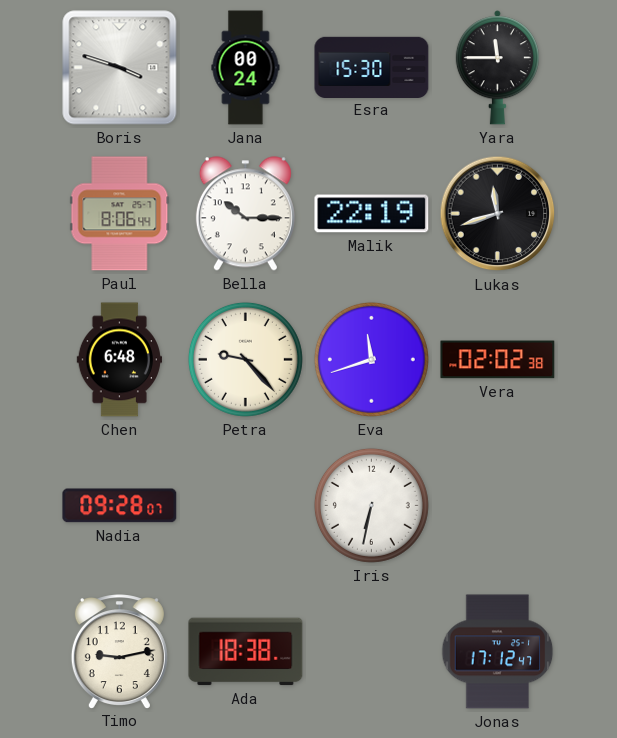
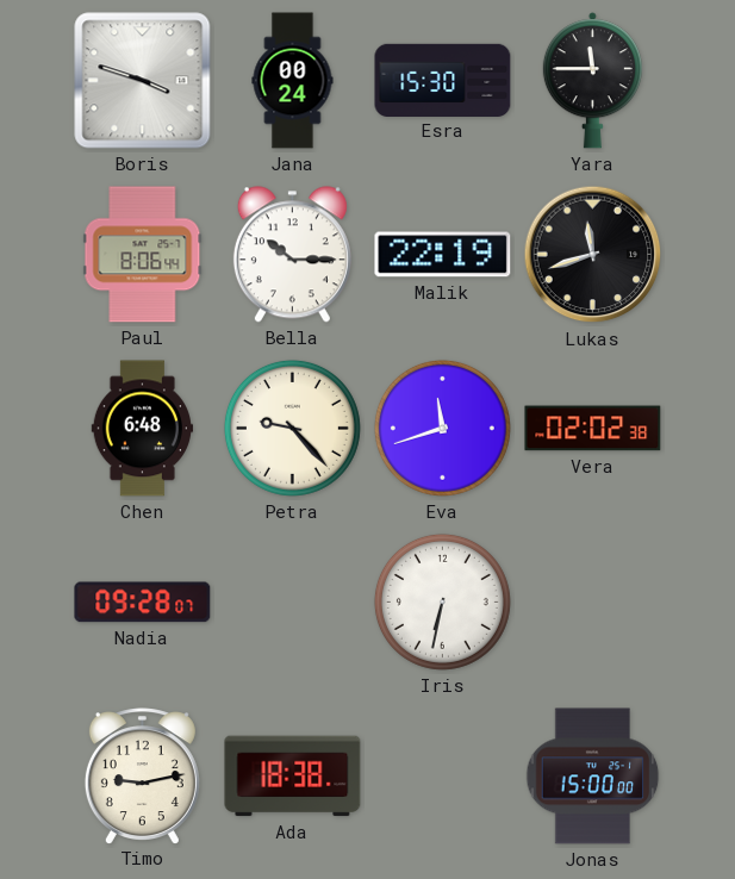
Jonas: 17:12 -> 15:00
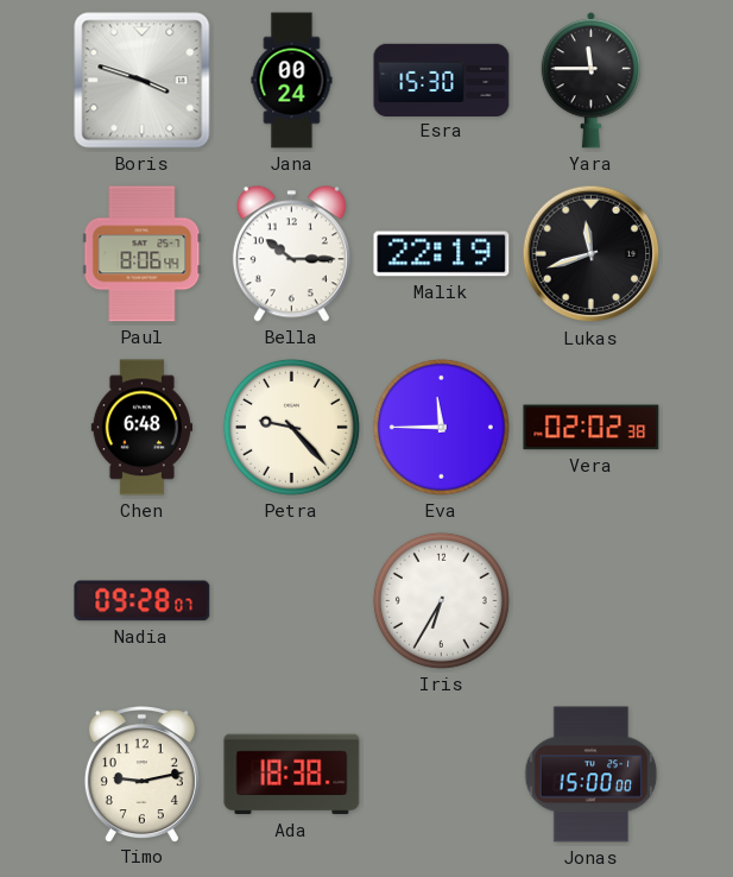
Eva: 11:42 -> 11:45
Iris: 6:32 -> 6:35
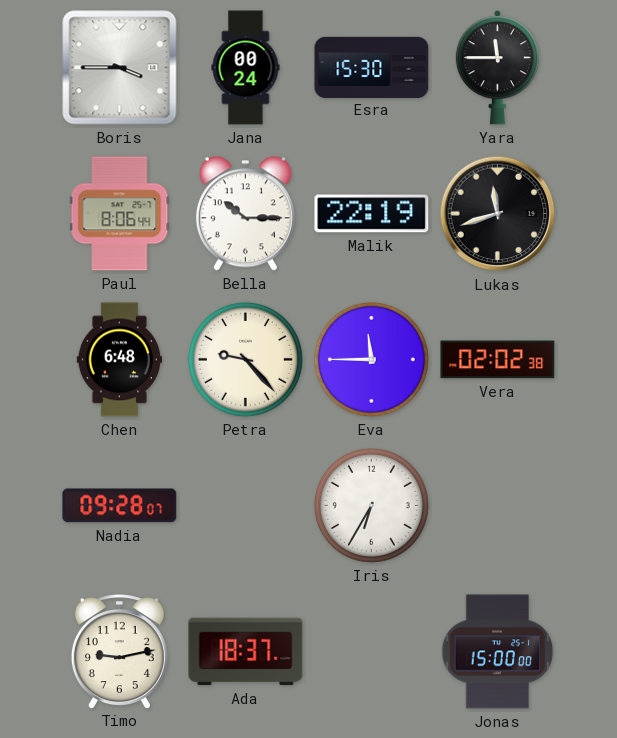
Boris: 3:48 -> 3:45
Ada: 18:38 -> 18:37
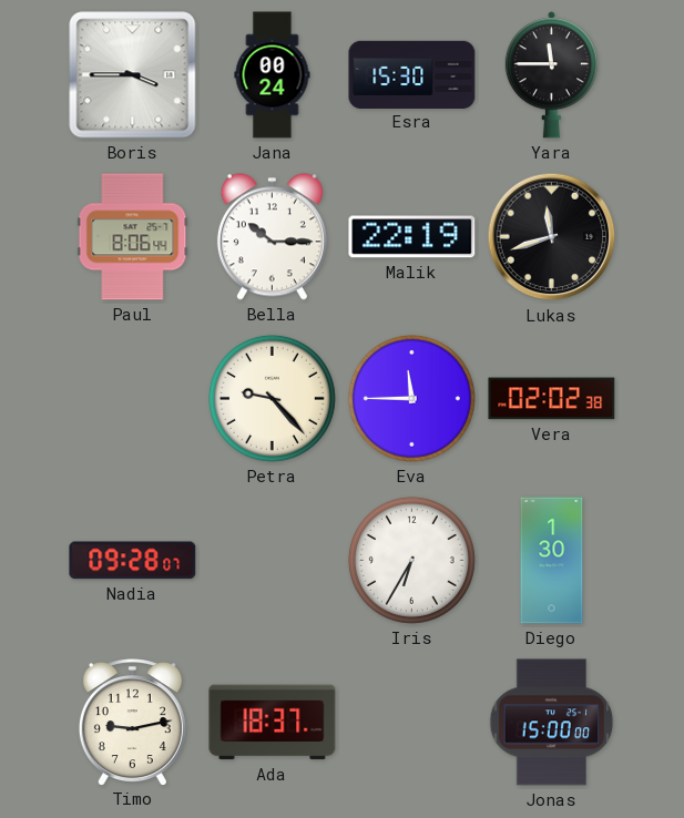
Chen: 6:48 -> none
Diego: none -> 1:30
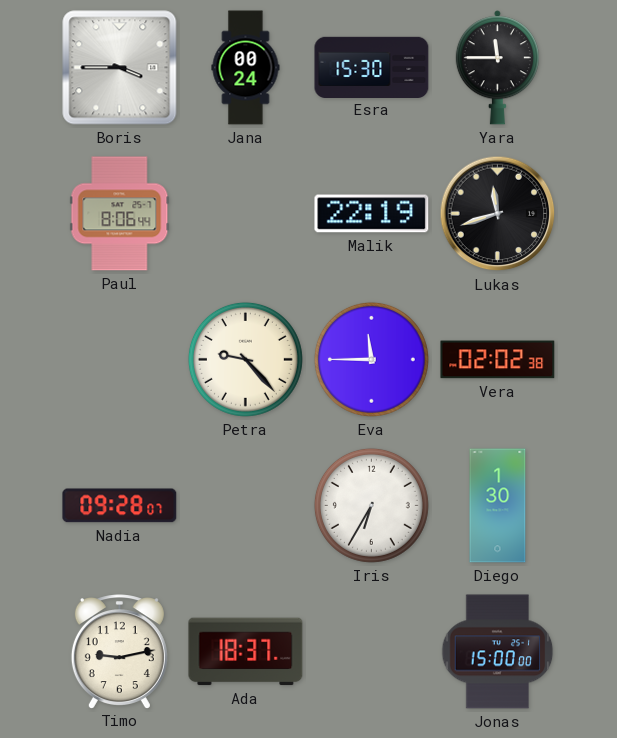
Bella: 10:15 -> none
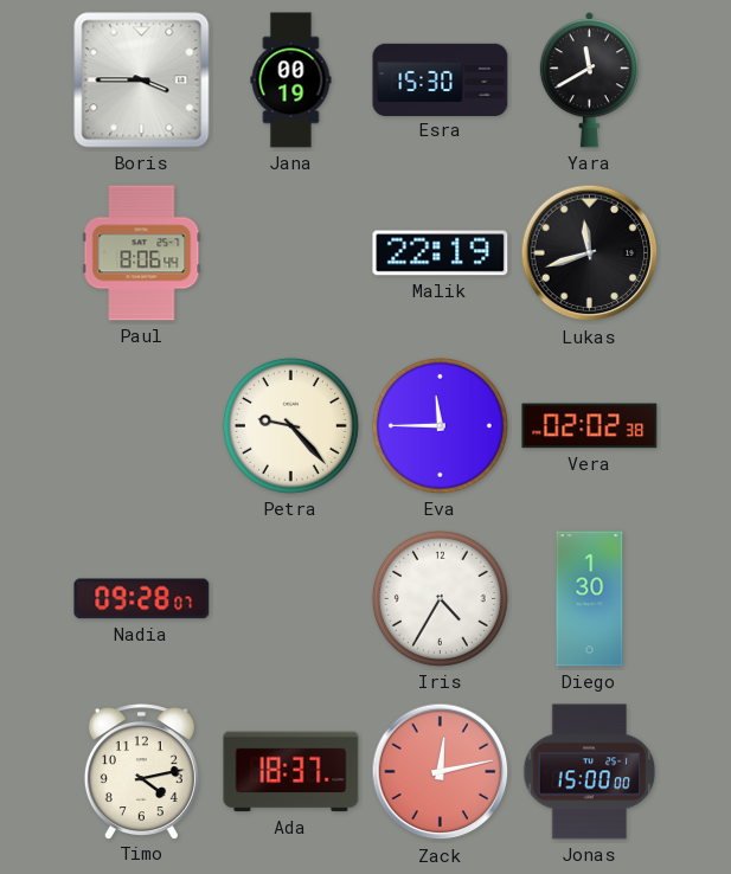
Jana: 00:24 -> 00:19
Yara: 11:45 -> 11:40
Iris: 6:35 -> 4:35
Timo: 9:13 -> 4:13
Zack: none -> 12:13
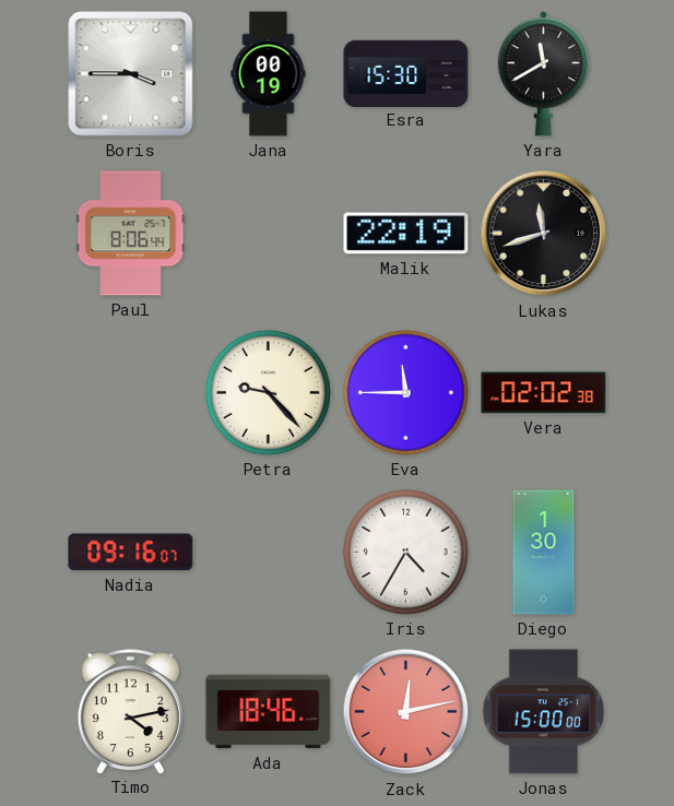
Nadia: 09:28 -> 09:16
Ada: 18:37 -> 18:46
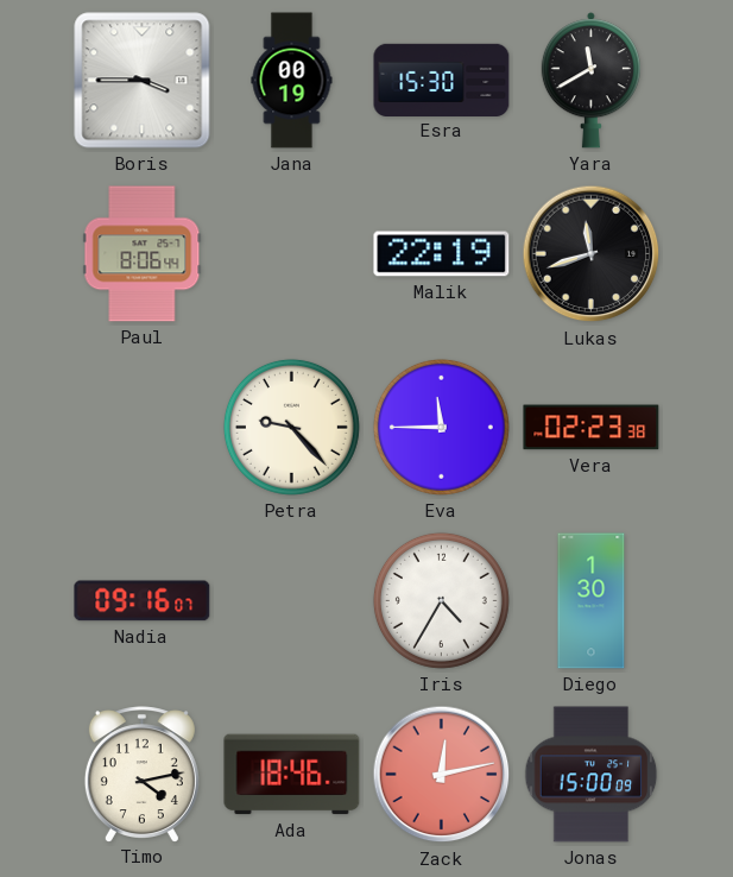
Vera: 02:02 -> 02:23
Jonas: 15:00:00 -> 15:00:09
